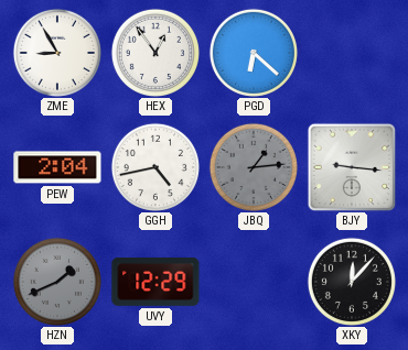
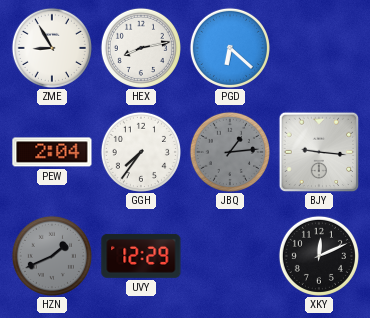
HEX: 12:54 -> 8:13
GGH: 4:43 -> 7:36
XKY: 12:07 -> 12:11
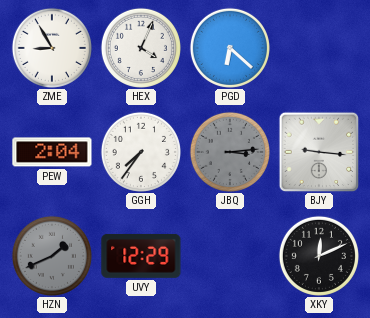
HEX: 8:13 -> 4:04
JBQ: 1:14 -> 3:14
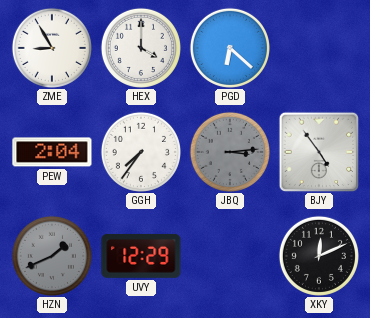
HEX: 4:04 -> 4:00
BJY: 9:16 -> 4:54
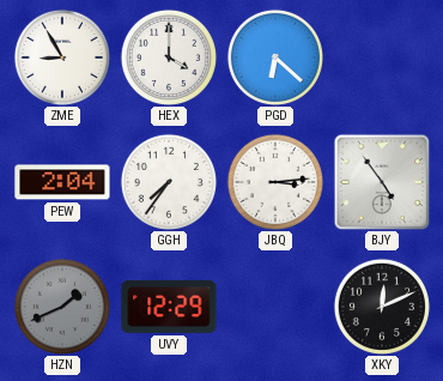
JBQ dial: grey -> white
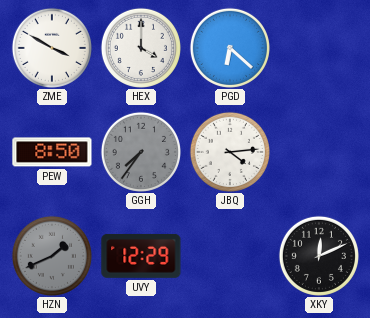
ZME: 8:55 -> 3:50
PEW: 2:04 -> 8:50
GGH dial: white -> grey
JBQ: 3:14 -> 4:14
BJY: 4:54 -> none
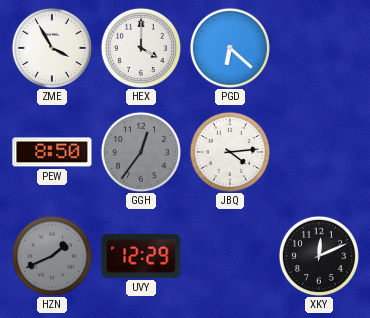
ZME: 3:50 -> 3:55
GGH: 7:36 -> 12:36
